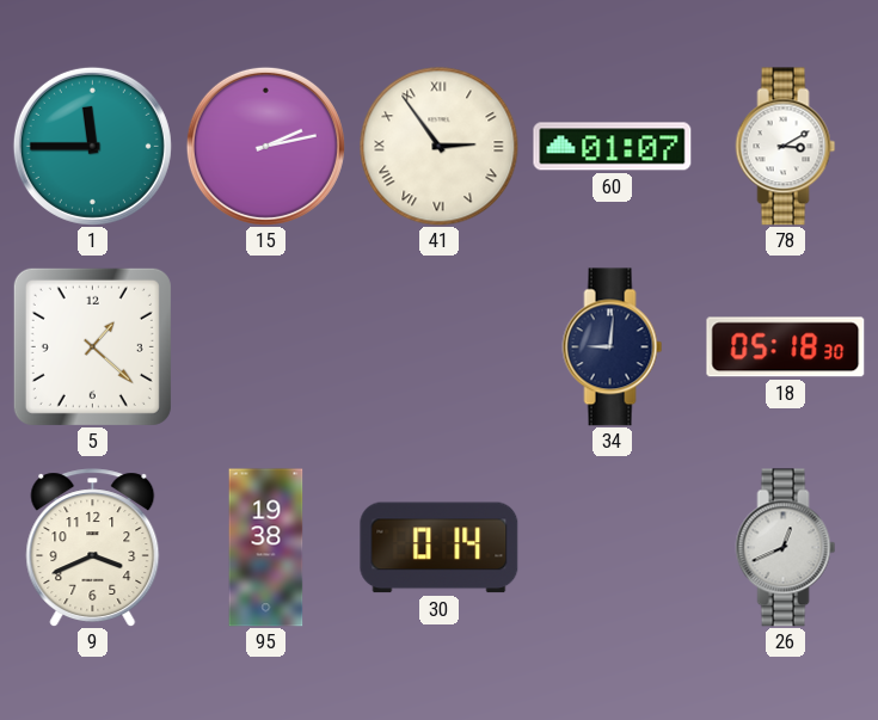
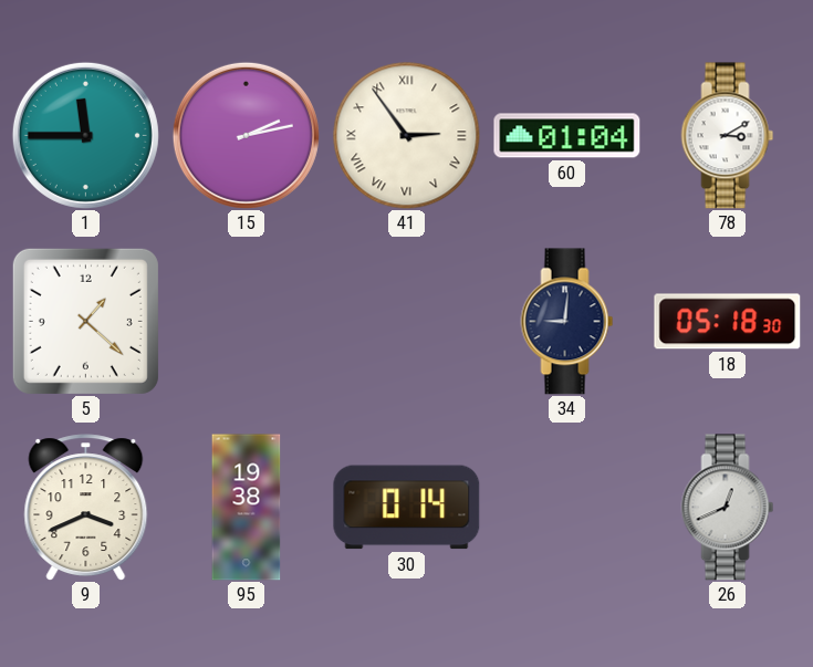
60: 01:07 -> 01:04
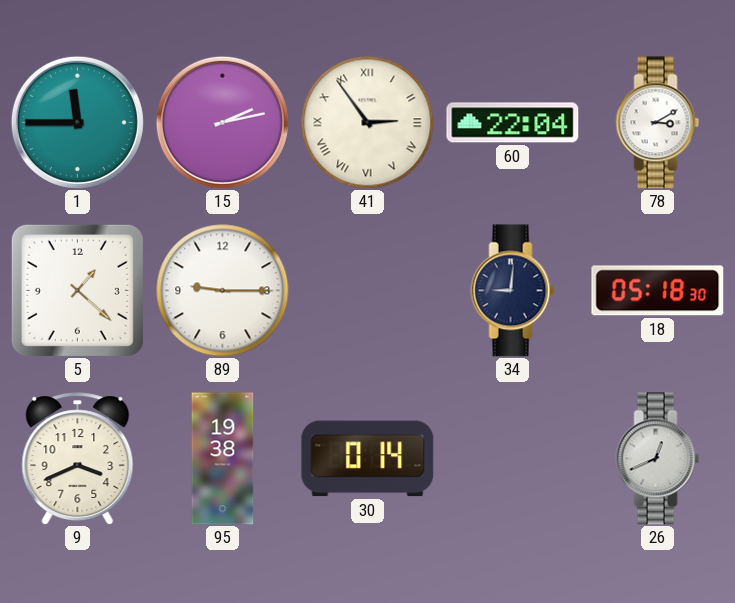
60: 01:04 -> 22:04
89: none -> 9:15
